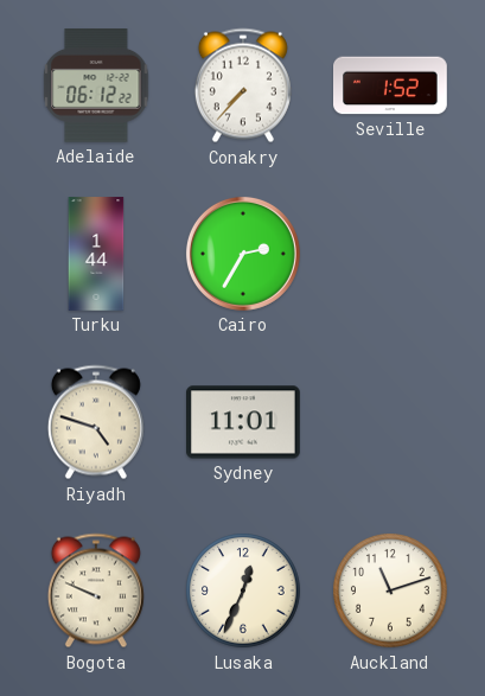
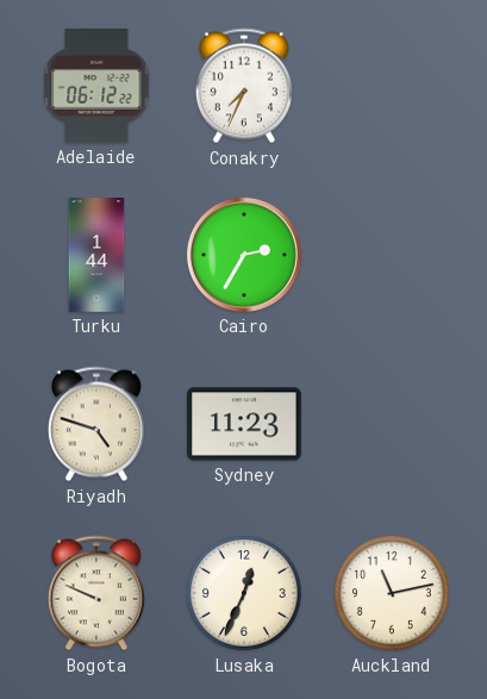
Conakry: 7:37 -> 7:34
Seville: 1:52 -> none
Sydney: 11:01 -> 11:23
Auckland: 11:12 -> 11:13
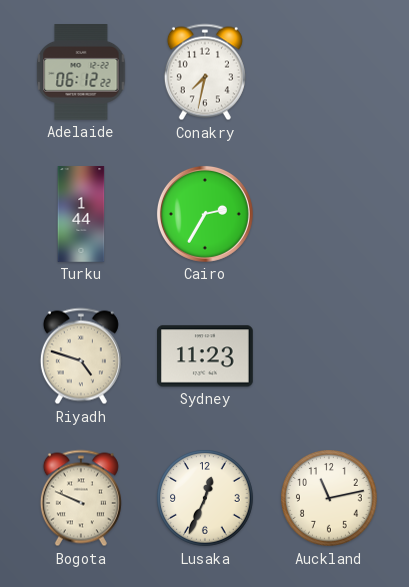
Conakry: 7:34 -> 7:32
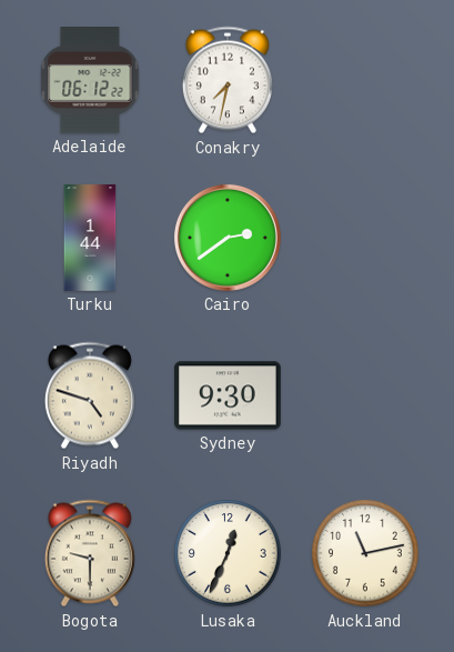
Cairo: 2:35 -> 2:39
Sydney: 11:23 -> 9:30
Bogota: 9:49 -> 9:30
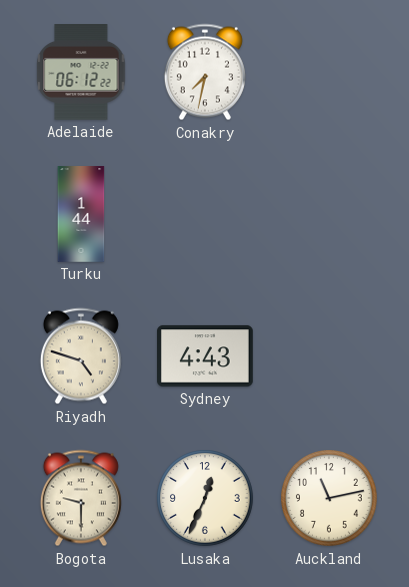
Cairo: 2:39 -> none
Sydney: 9:30 -> 4:43
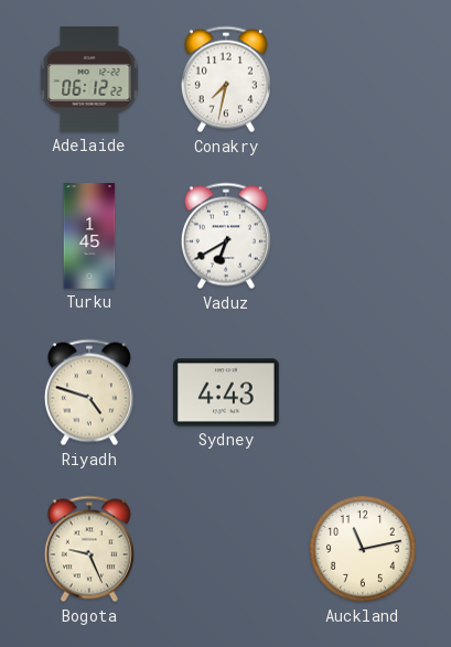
Turku: 1:44 -> 1:45
Vaduz: none -> 6:40
Bogota: 9:30 -> 9:26
Lusaka: 12:34 -> none
